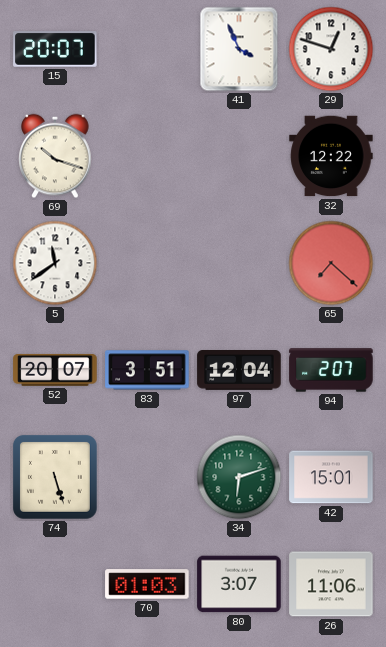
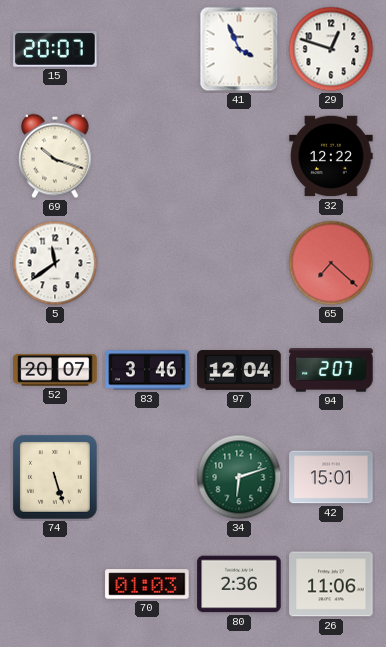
83: 3:51 -> 3:46
80: 3:07 -> 2:36
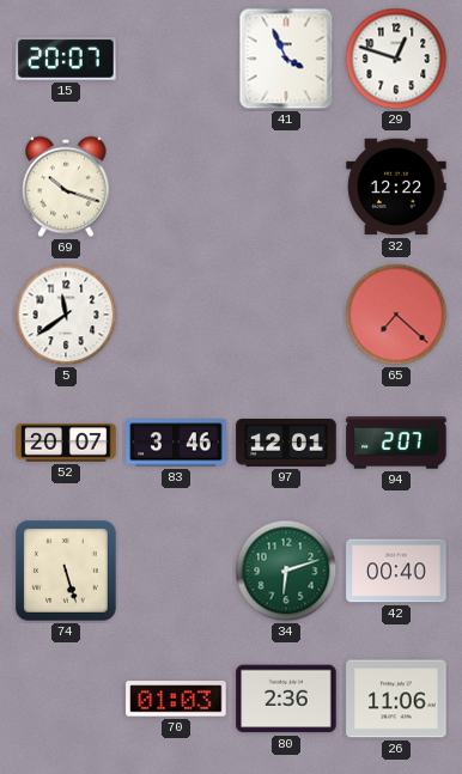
97: 12:04 -> 12:01
42: 15:01 -> 00:40
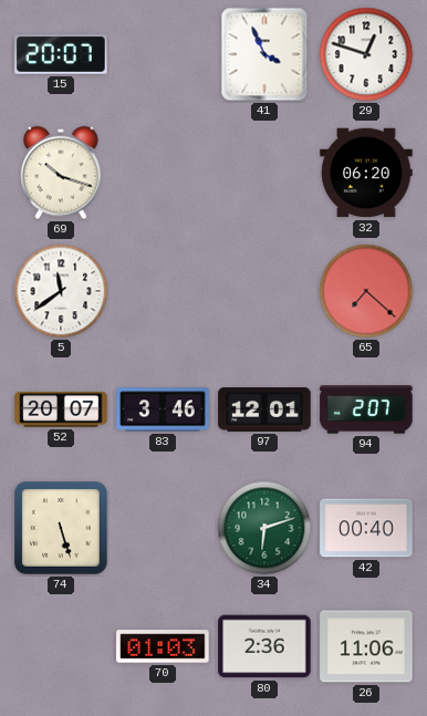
32: 12:22 -> 06:20
